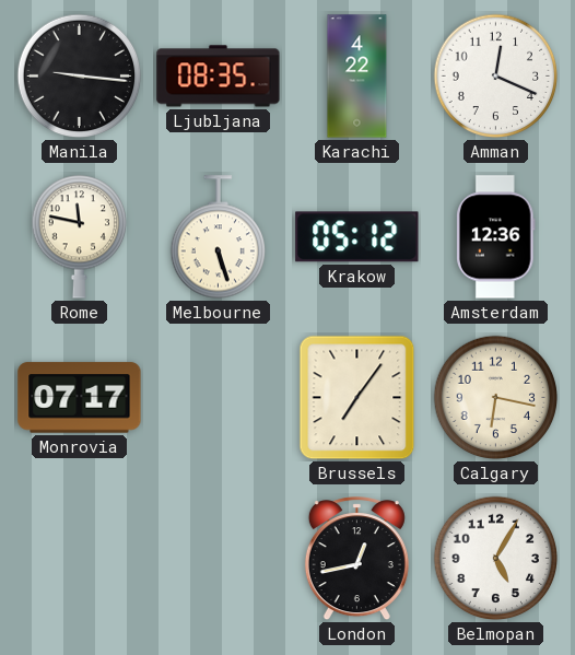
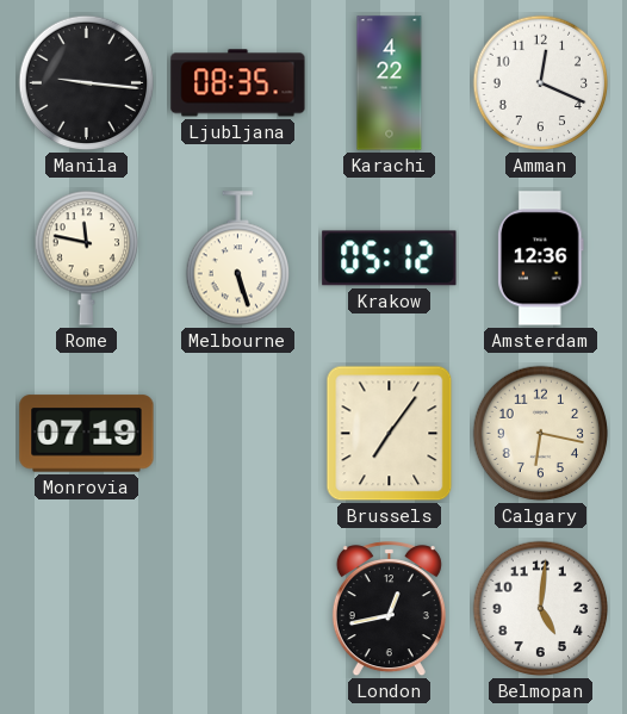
Monrovia: 07:17 -> 07:19
Belmopan: 5:05 -> 5:01
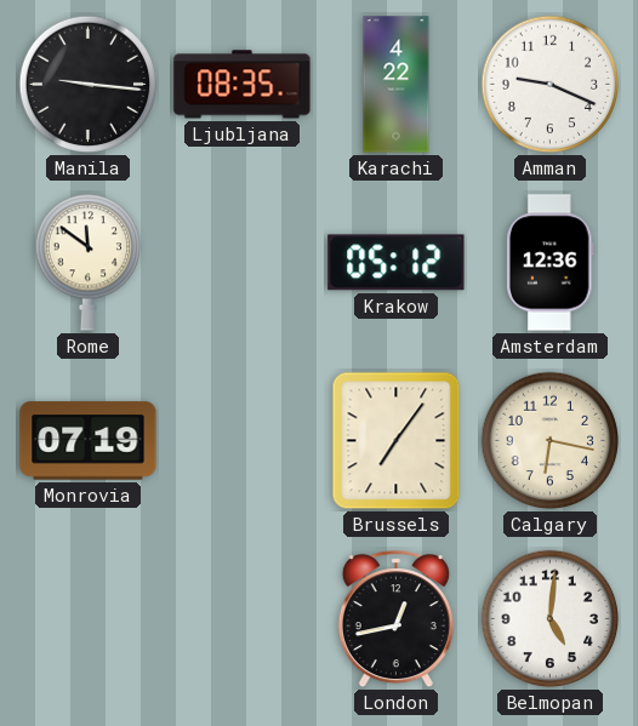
Amman: 12:19 -> 9:19
Rome: 11:47 -> 11:51
Melbourne: 5:27 -> none
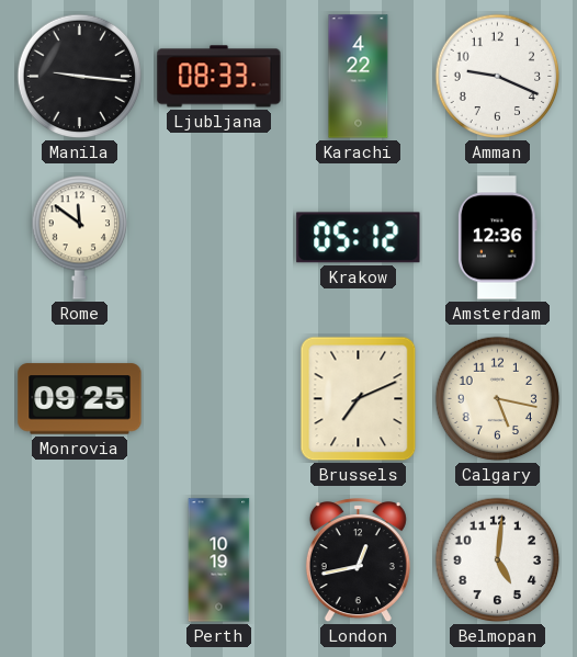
Ljubljana: 08:35 -> 08:33
Monrovia: 07:19 -> 09:25
Brussels: 7:06 -> 7:11
Calgary: 6:17 -> 5:17
Perth: none -> 10:19
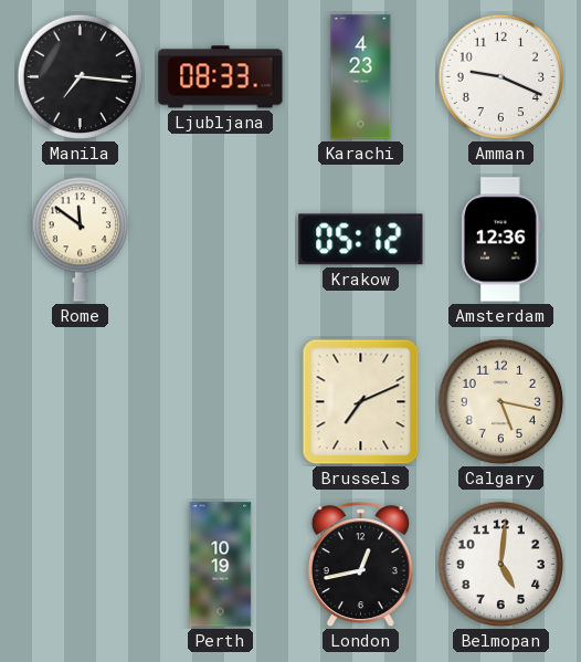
Manila: 9:16 -> 7:16
Karachi: 4:22 -> 4:23
Monrovia: 09:25 -> none
